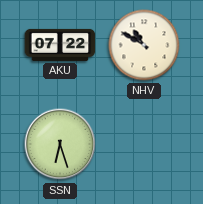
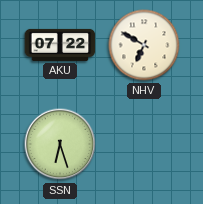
NHV: 10:50 -> 6:50
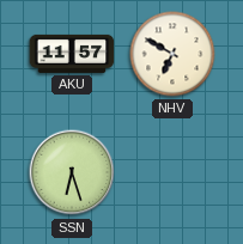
AKU: 07:22 -> 11:57
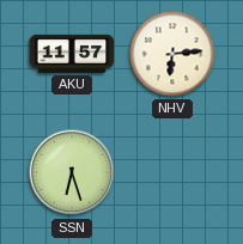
NHV: 6:50 -> 6:14
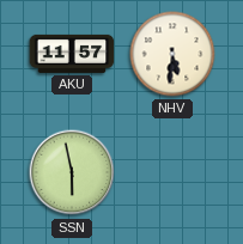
NHV: 6:14 -> 5:31
SSN: 6:27 -> 5:58
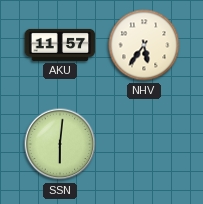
NHV: 5:31 -> 5:36
SSN: 5:58 -> 6:01
